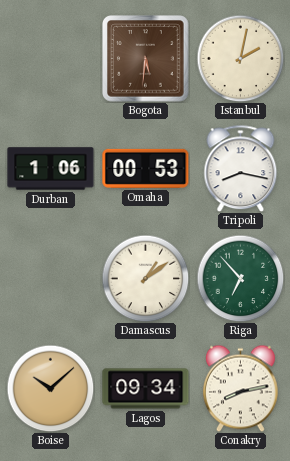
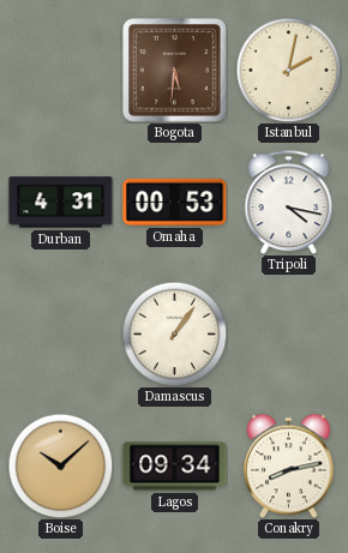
Durban: 1:06 -> 4:31
Tripoli: 8:17 -> 4:17
Damascus: 1:09 -> 1:06
Riga: 6:53 -> none
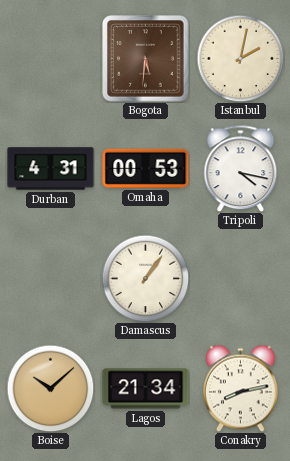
Lagos: 09:34 -> 21:34
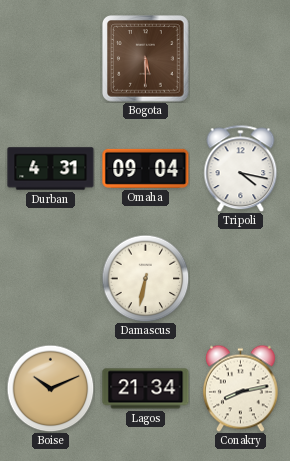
Bogota: 5:31 -> 5:30
Istanbul: 2:02 -> none
Omaha: 00:53 -> 09:04
Damascus: 1:06 -> 6:32
Boise: 10:08 -> 10:11
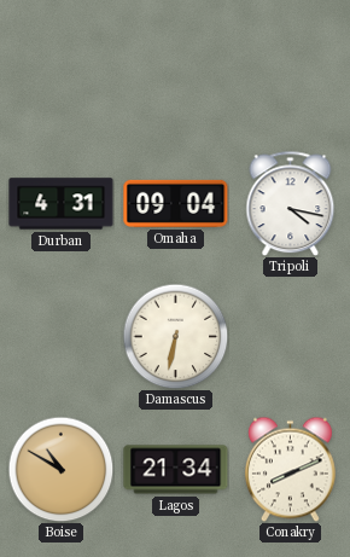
Bogota: 5:30 -> none
Boise: 10:11 -> 10:50
Conakry: 8:13 -> 8:11
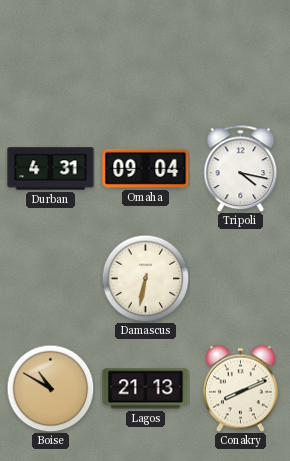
Lagos: 21:34 -> 21:13
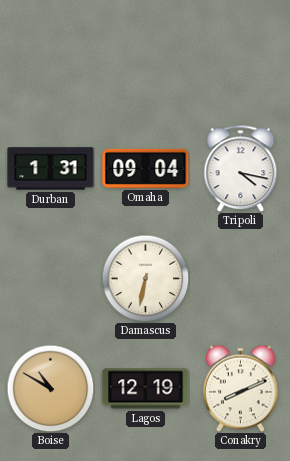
Durban: 4:31 -> 1:31
Lagos: 21:13 -> 12:19
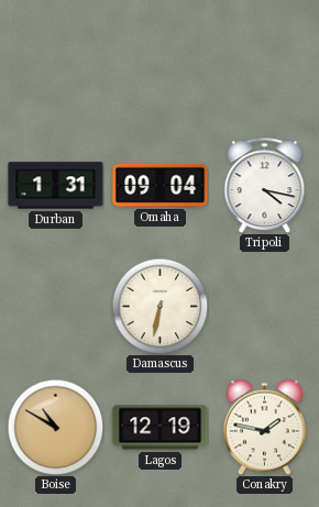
Conakry: 8:11 -> 1:47
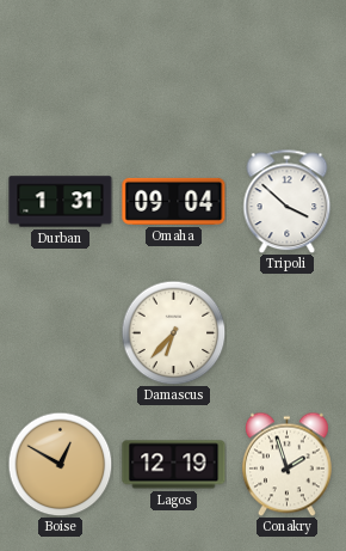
Tripoli: 4:17 -> 3:52
Damascus: 6:32 -> 6:37
Boise: 10:50 -> 12:50
Conakry: 1:47 -> 1:57
